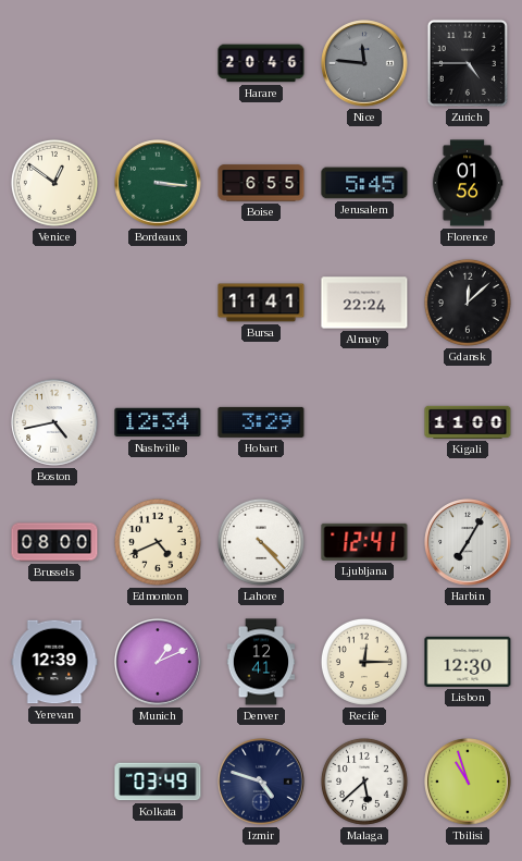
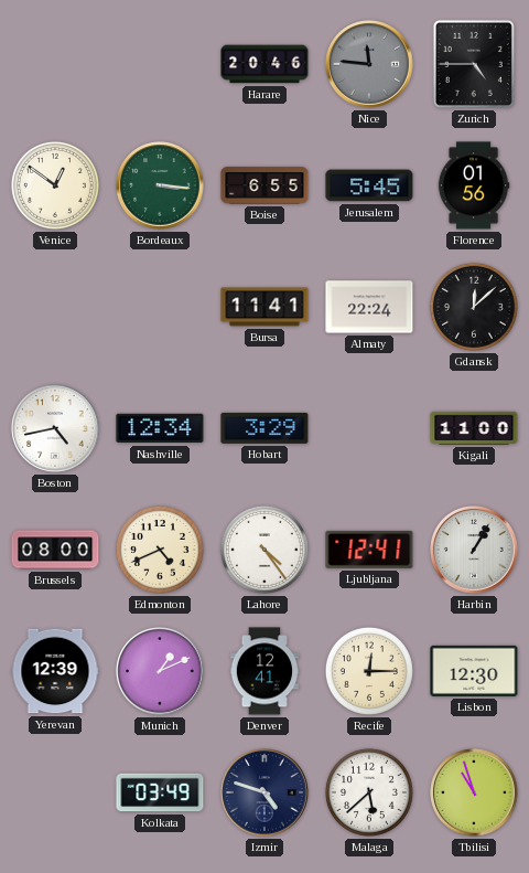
Lahore: 4:23 -> 4:24
Harbin: 7:05 -> 1:05
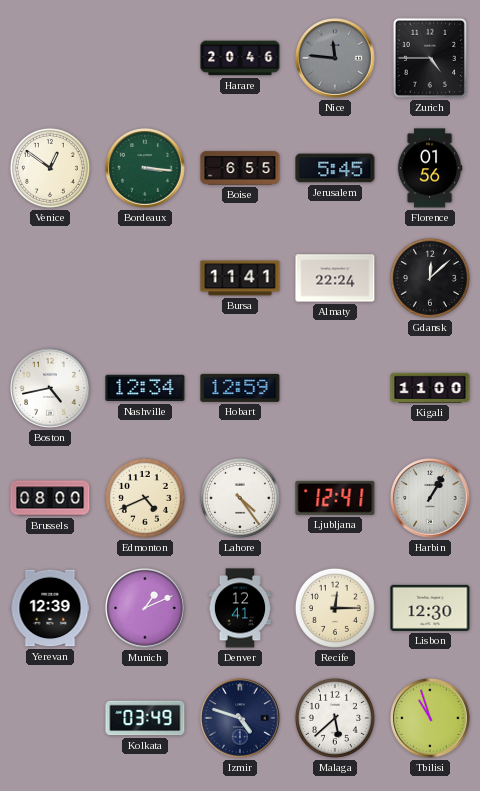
Hobart: 3:29 -> 12:59
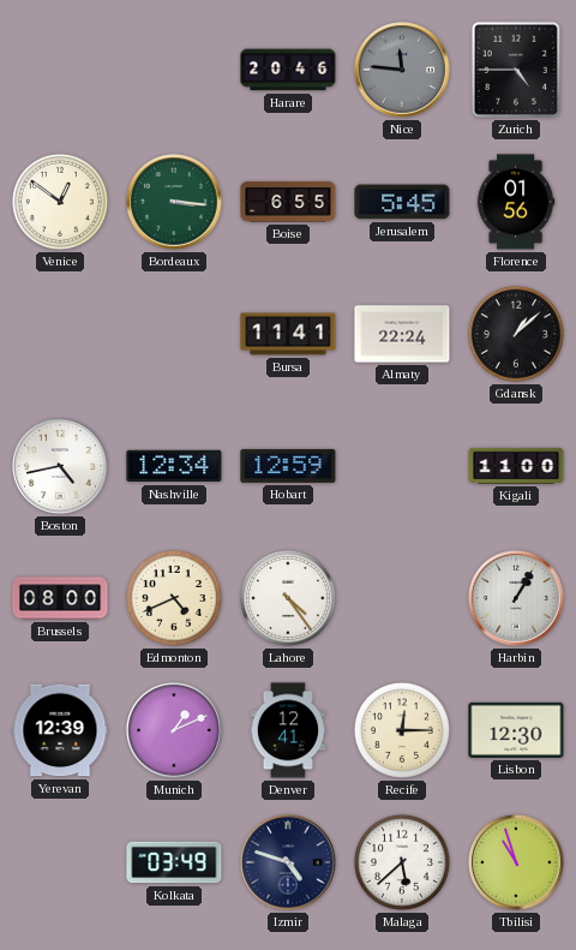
Gdansk: 12:08 -> 1:08
Ljubljana: 12:41 -> none
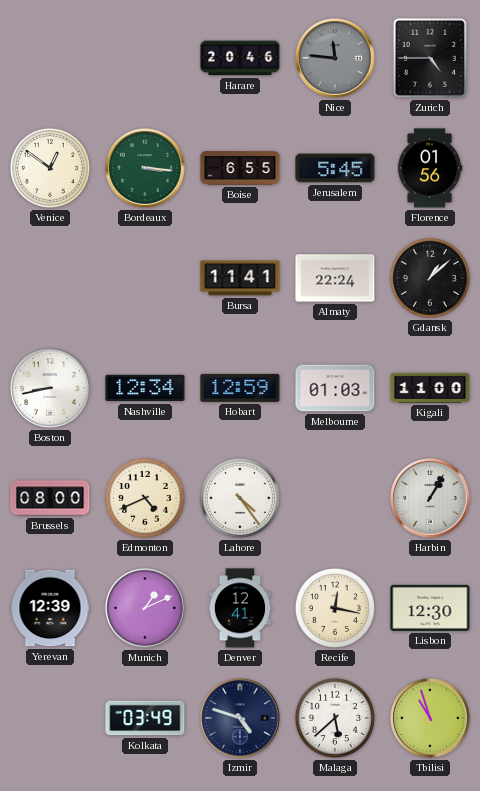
Boston: 4:43 -> 8:43
Melbourne: none -> 01:03
Recife: 12:15 -> 12:17
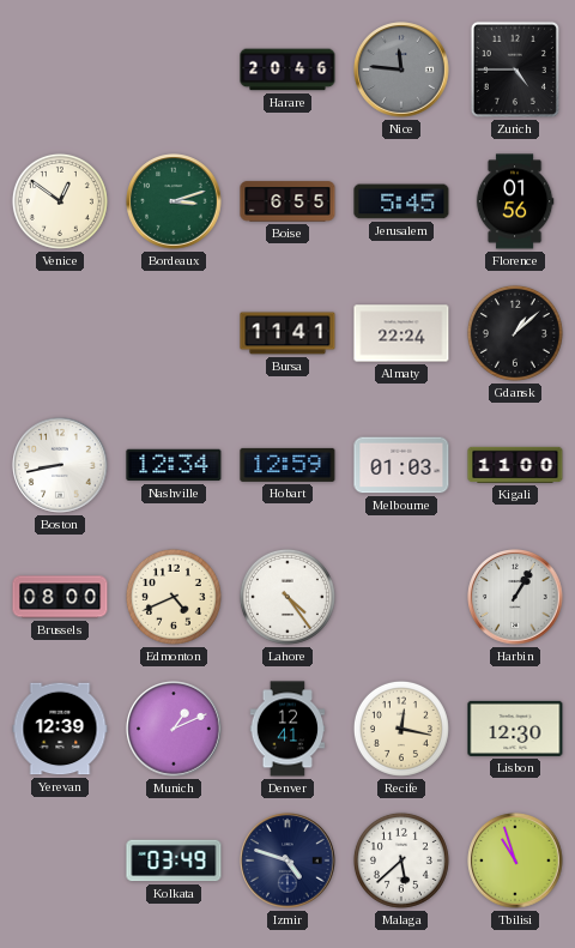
Bordeaux: 3:16 -> 3:12
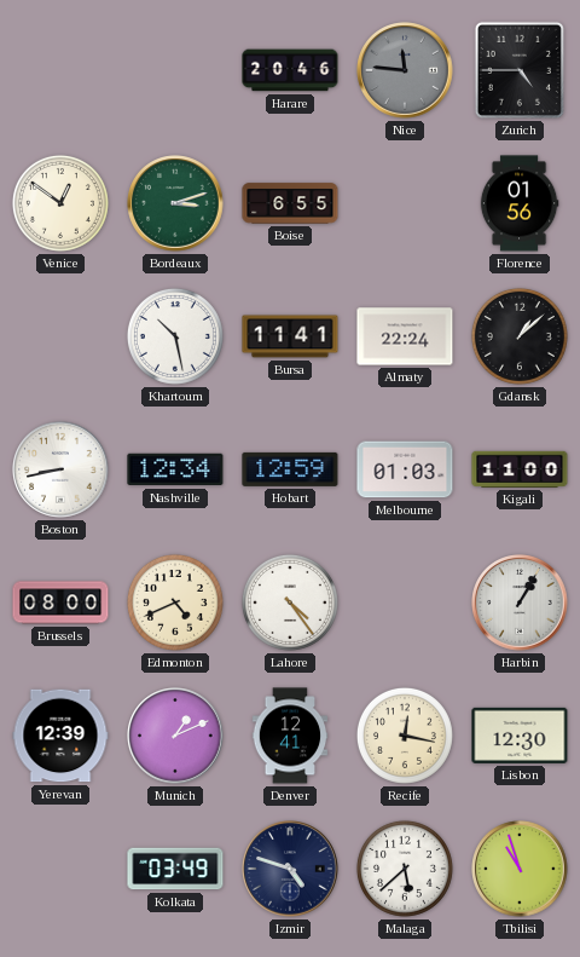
Jerusalem: 5:45 -> none
Khartoum: none -> 10:28
